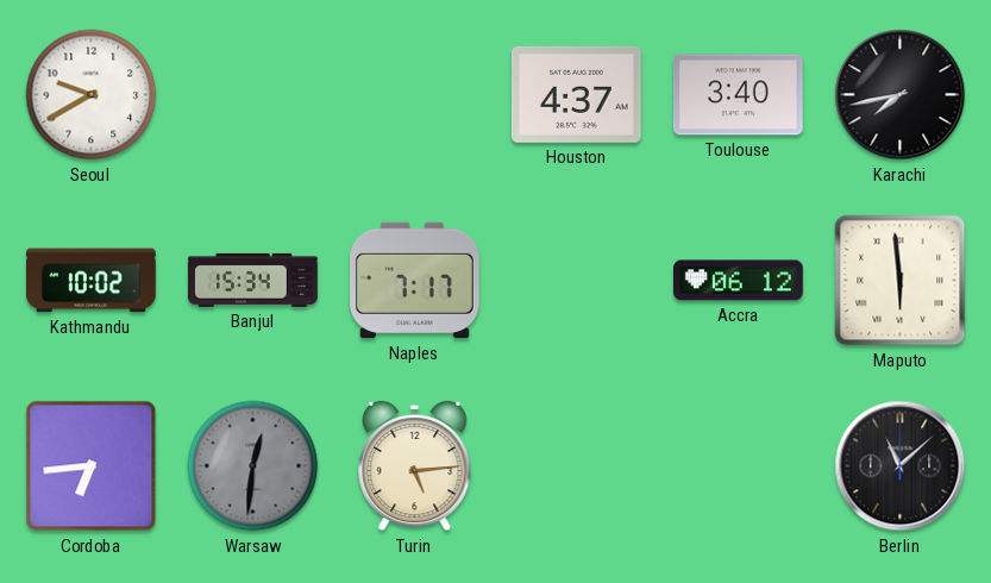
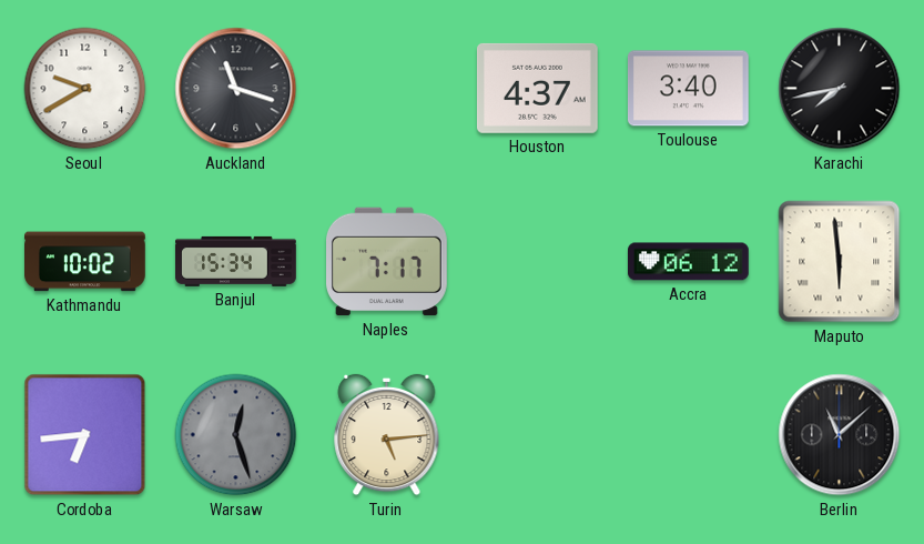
Auckland: none -> 11:18
Warsaw: 12:31 -> 12:27
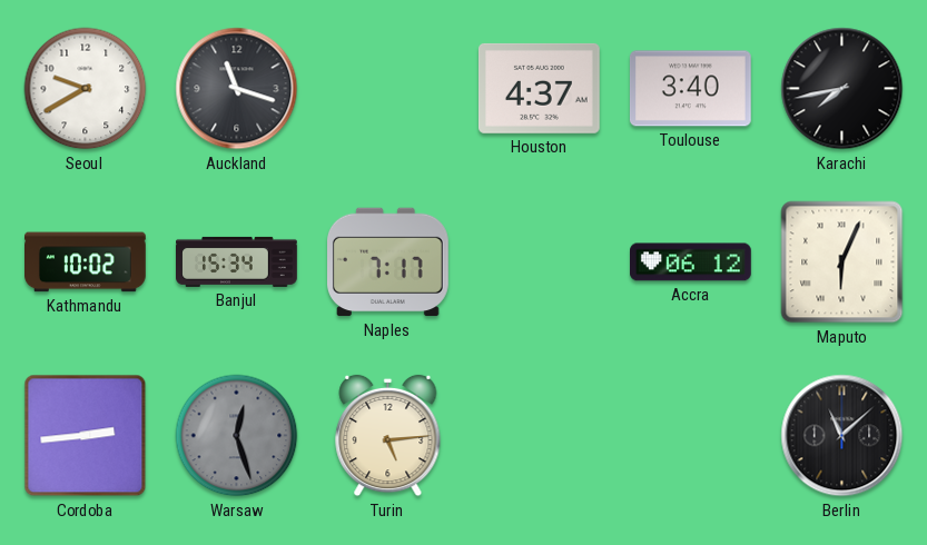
Maputo: 5:59 -> 6:04
Cordoba: 6:44 -> 2:44
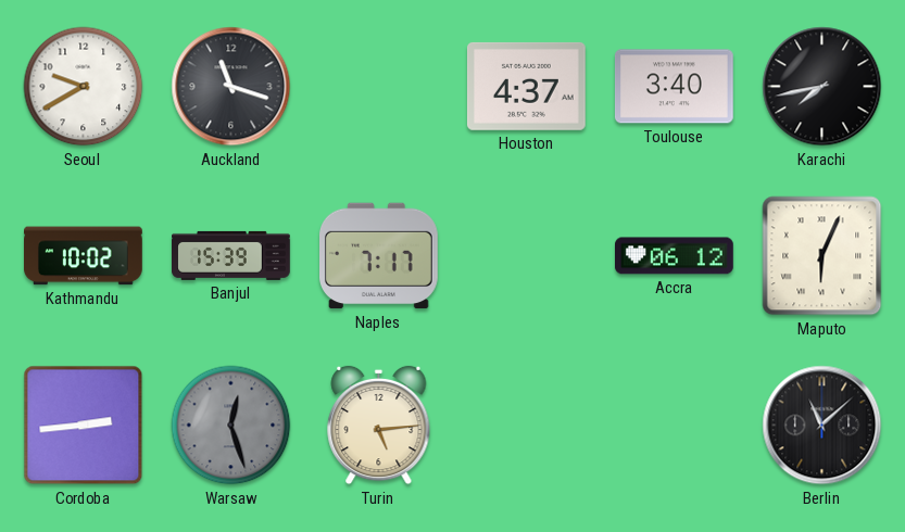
Banjul: 15:34 -> 15:39
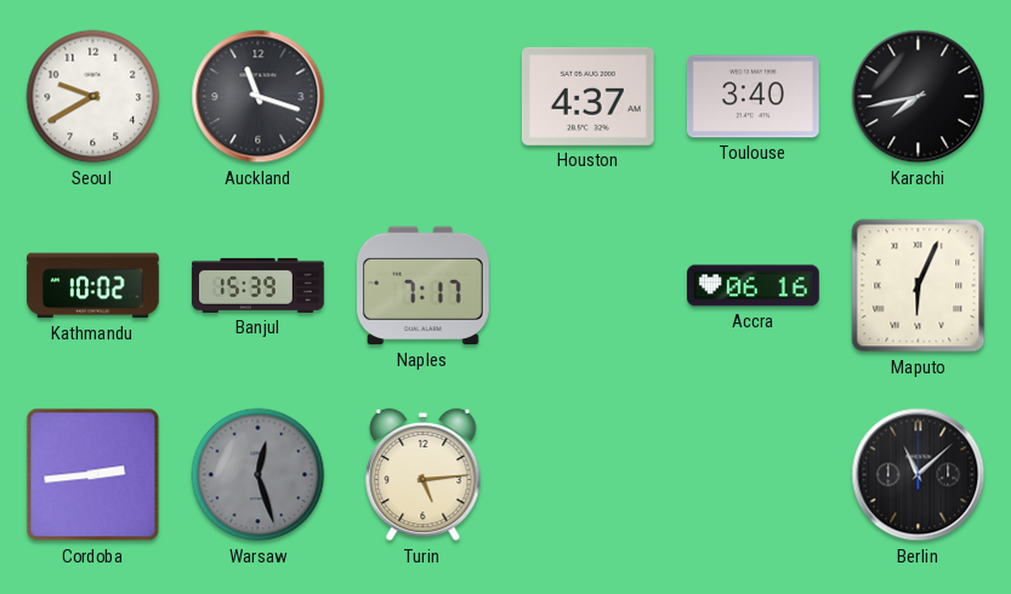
Accra: 06:12 -> 06:16
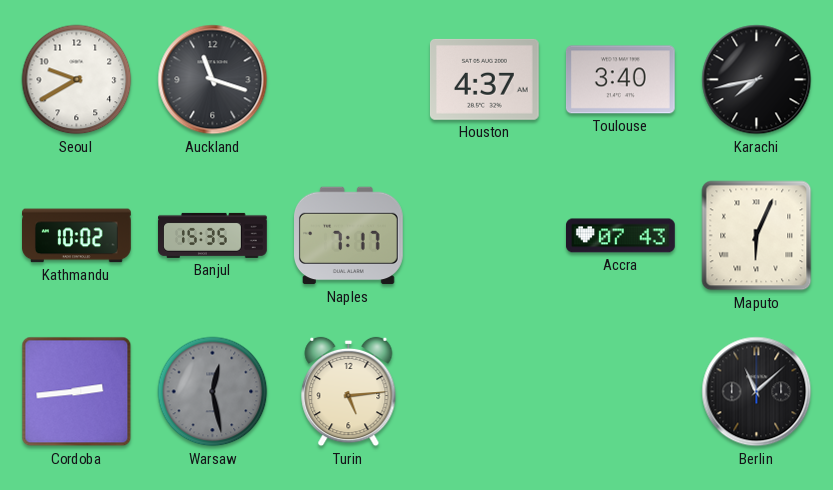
Banjul: 15:39 -> 15:35
Accra: 06:16 -> 07:43
Warsaw: 12:27 -> 12:28
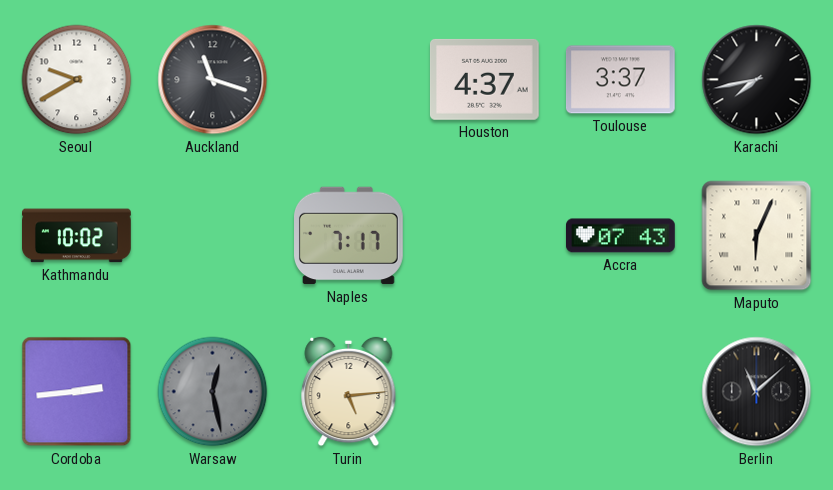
Toulouse: 3:40 -> 3:37
Banjul: 15:35 -> none
